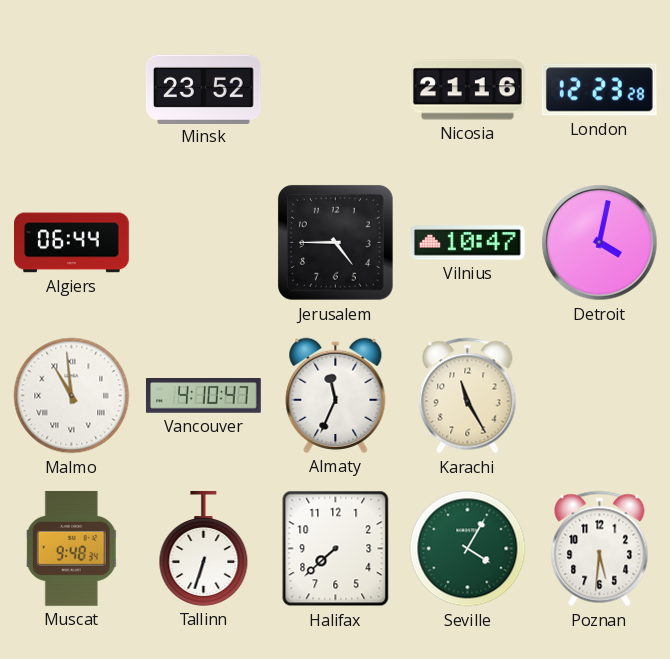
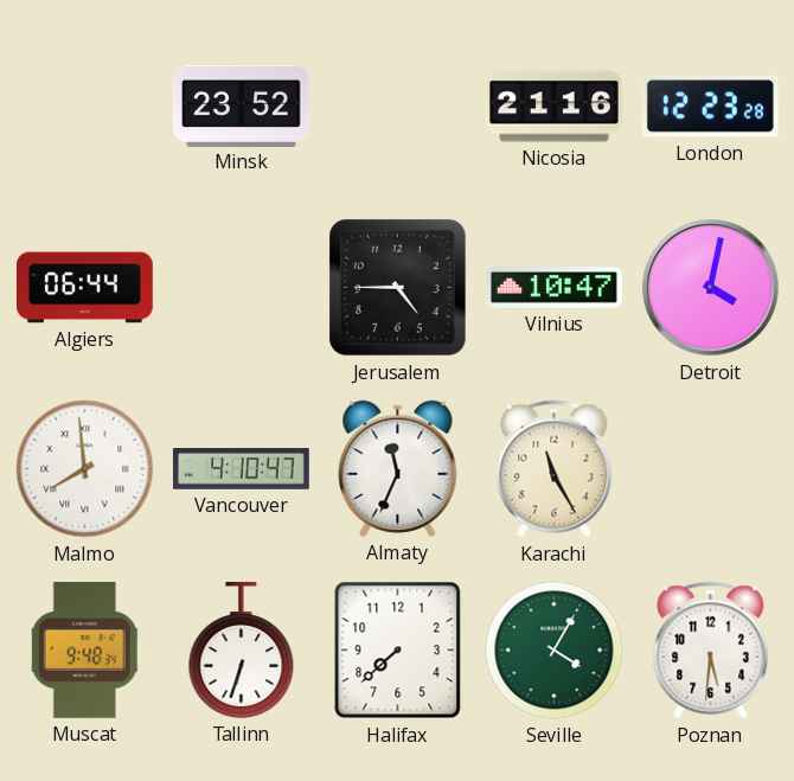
Malmo: 10:59 -> 7:59
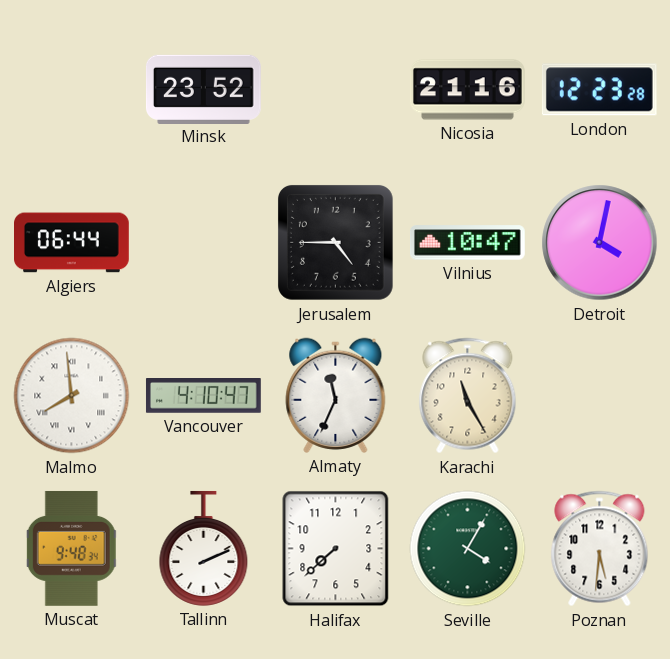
Tallinn: 6:33 -> 2:11
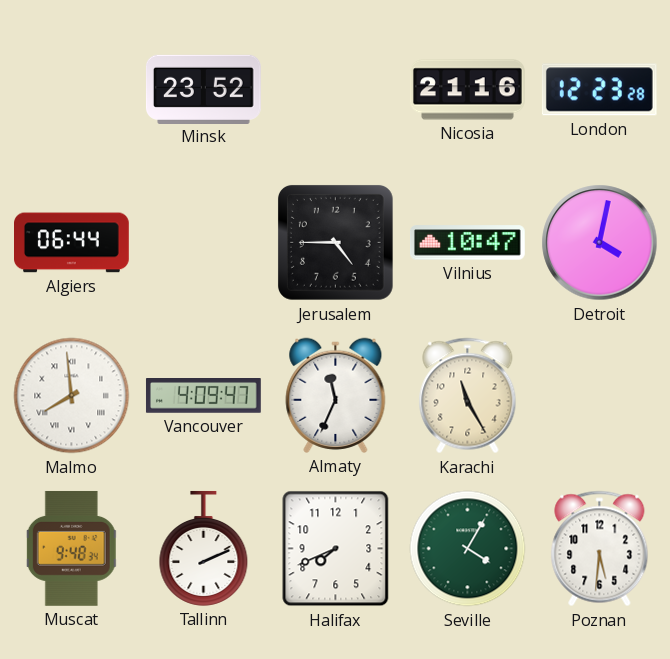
Vancouver: 4:10 -> 4:09
Halifax: 7:38 -> 7:41
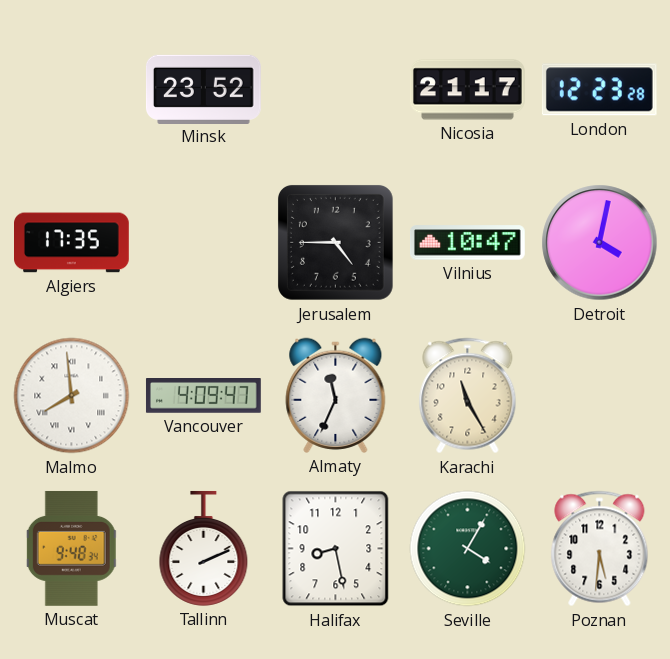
Nicosia: 21:16 -> 21:17
Algiers: 06:44 -> 17:35
Halifax: 7:41 -> 8:28
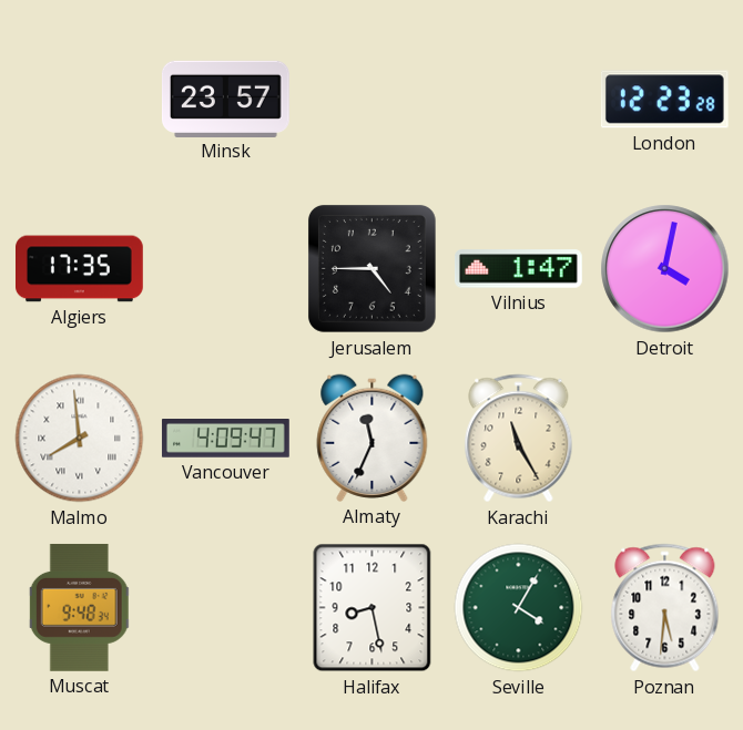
Minsk: 23:52 -> 23:57
Nicosia: 21:17 -> none
Vilnius: 10:47 -> 1:47
Tallinn: 2:11 -> none
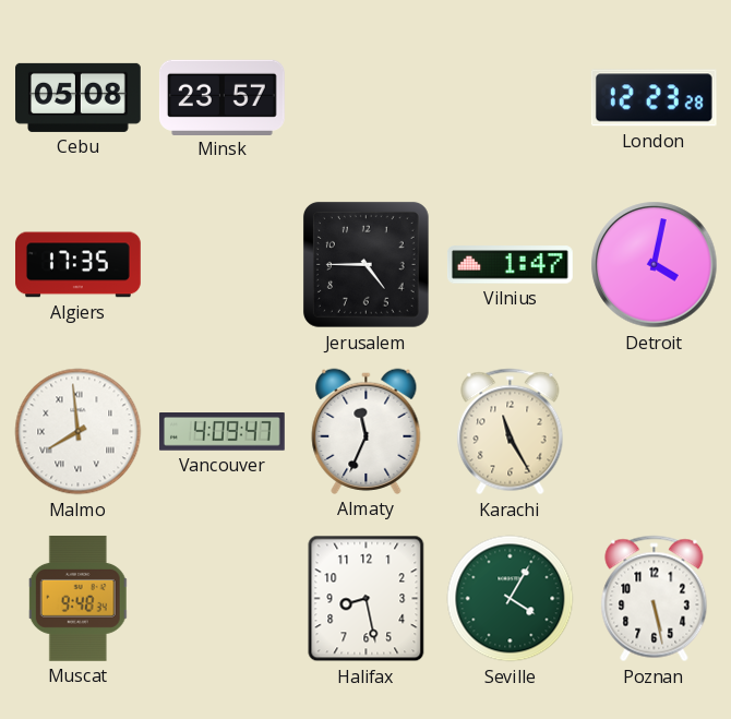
Cebu: none -> 05:08
Poznan: 5:31 -> 5:28
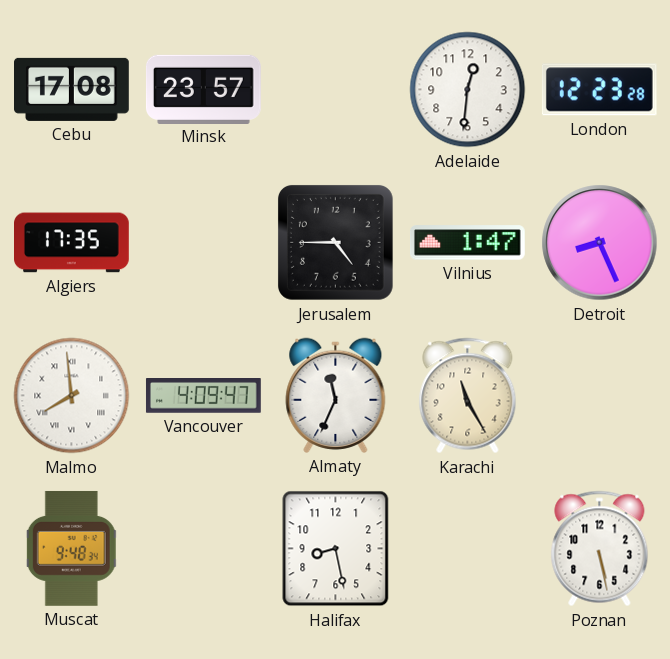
Cebu: 05:08 -> 17:08
Adelaide: none -> 12:31
Detroit: 4:02 -> 8:26
Seville: 4:05 -> none
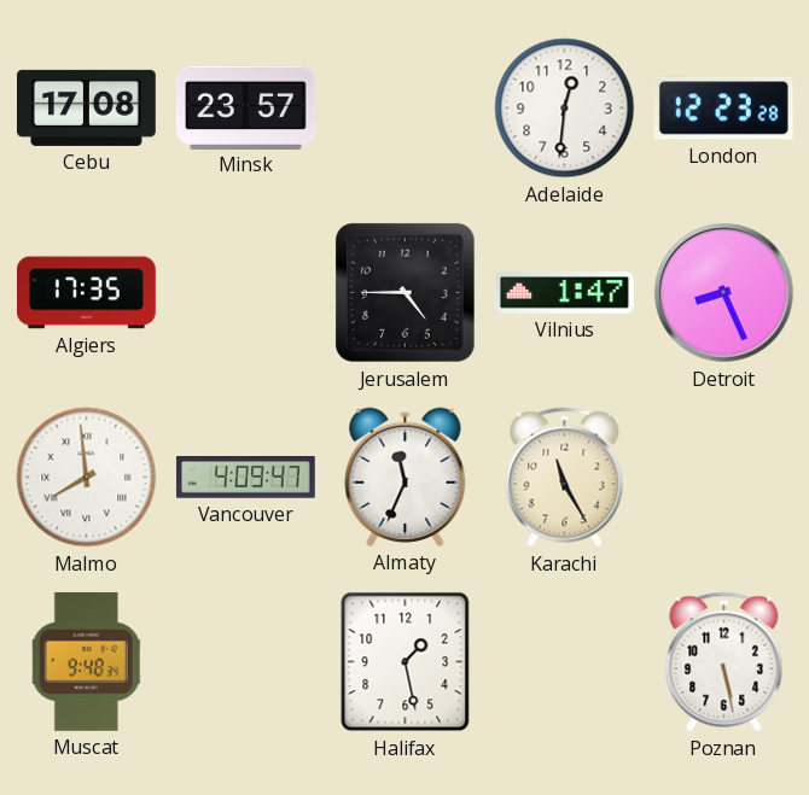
Halifax: 8:28 -> 1:28
